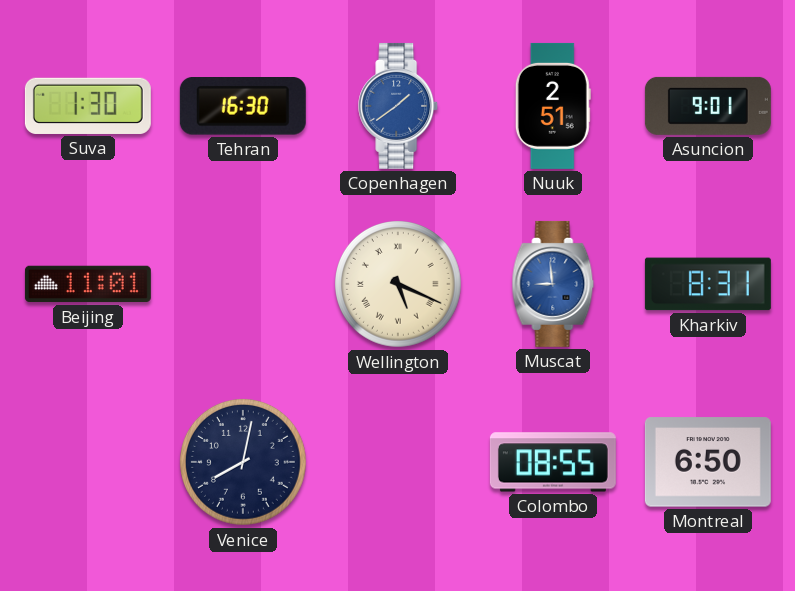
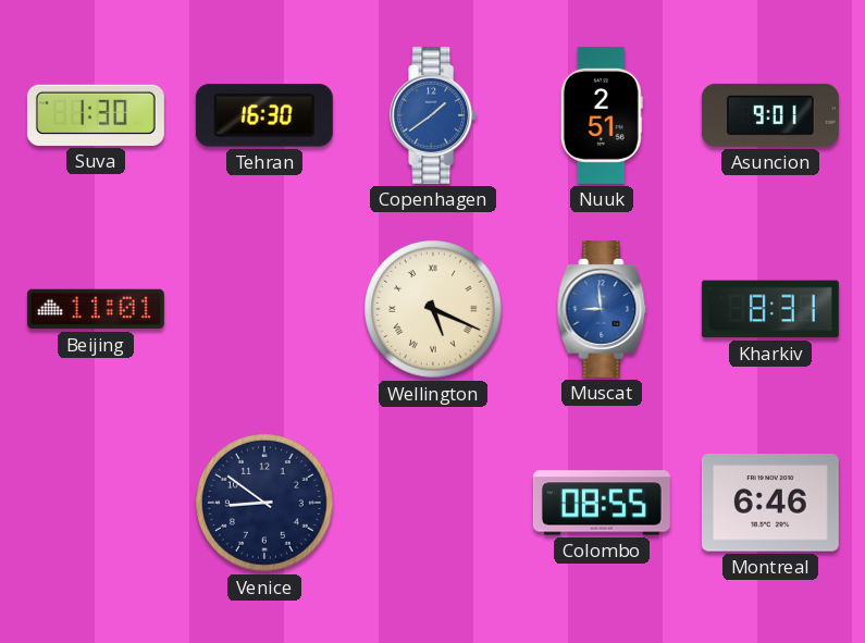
Venice: 8:02 -> 8:51
Montreal: 6:50 -> 6:46
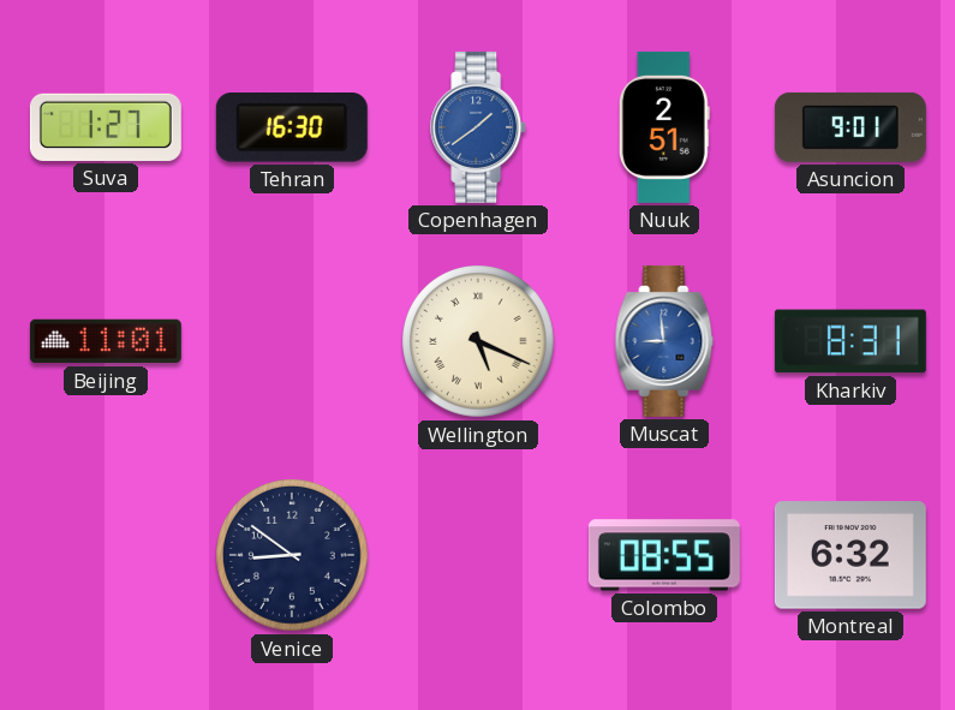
Suva: 1:30 -> 1:27
Montreal: 6:46 -> 6:32
